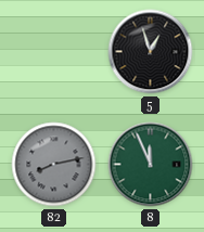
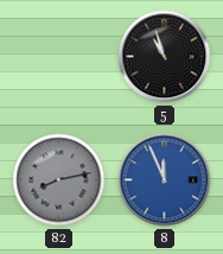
5: 12:57 -> 10:57
8 dial: green -> blue
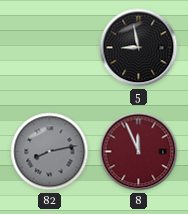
5: 10:57 -> 8:58
8 dial: blue -> burgundy
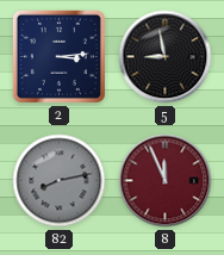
2: none -> 3:14
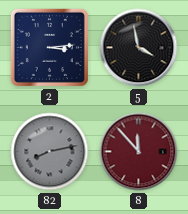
5: 8:58 -> 3:58
8: 11:56 -> 11:53
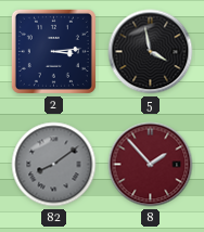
82: 8:13 -> 8:09
8: 11:53 -> 1:53
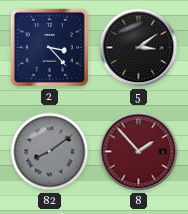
2: 3:14 -> 3:23
5: 3:58 -> 3:09
